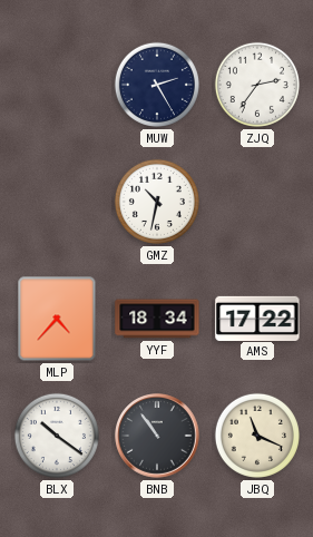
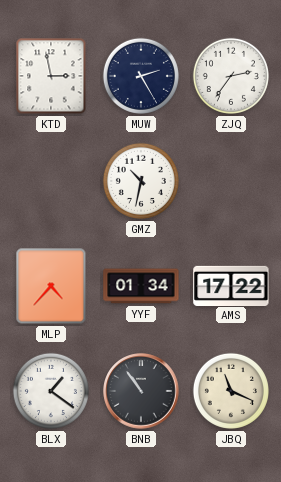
KTD: none -> 2:58
YYF: 18:34 -> 01:34
BLX: 10:21 -> 1:21
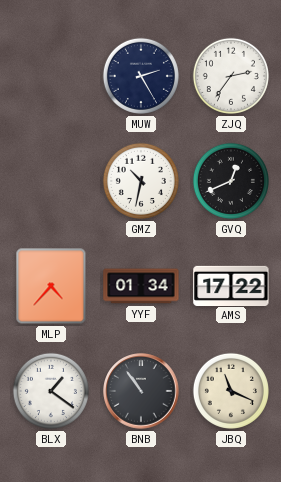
KTD: 2:58 -> none
GVQ: none -> 12:41
